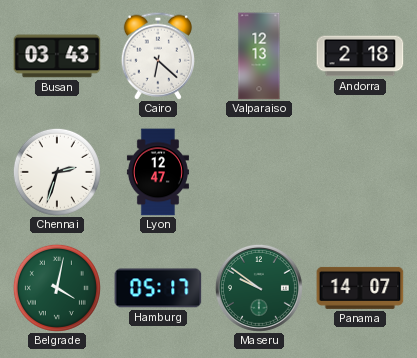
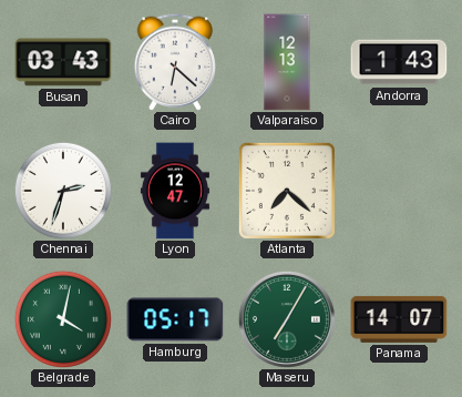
Andorra: 2:18 -> 1:43
Atlanta: none -> 7:22
Maseru: 9:51 -> 7:05
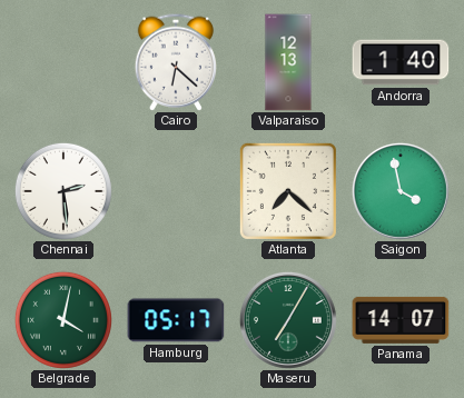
Busan: 03:43 -> none
Andorra: 1:43 -> 1:40
Chennai: 2:33 -> 2:29
Lyon: 12:47 -> none
Saigon: none -> 3:58
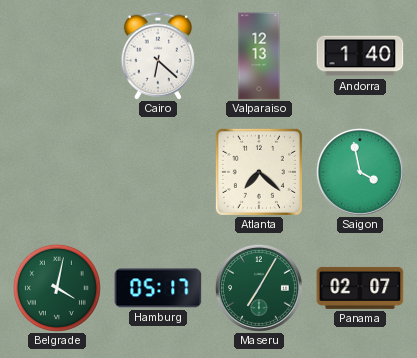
Chennai: 2:29 -> none
Panama: 14:07 -> 02:07
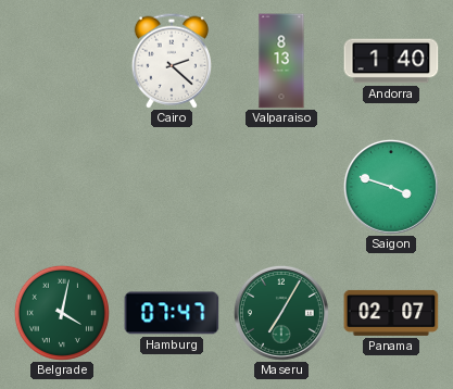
Cairo: 6:22 -> 2:22
Valparaiso: 12:13 -> 8:13
Atlanta: 7:22 -> none
Saigon: 3:58 -> 3:48
Hamburg: 05:17 -> 07:47
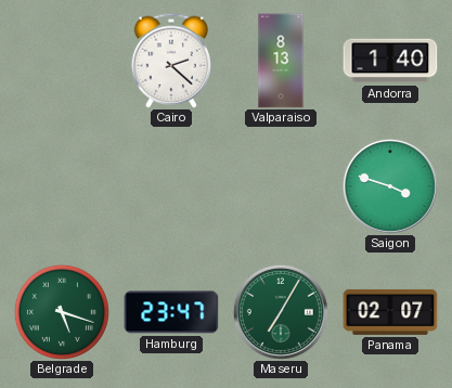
Belgrade: 4:02 -> 5:18
Hamburg: 07:47 -> 23:47
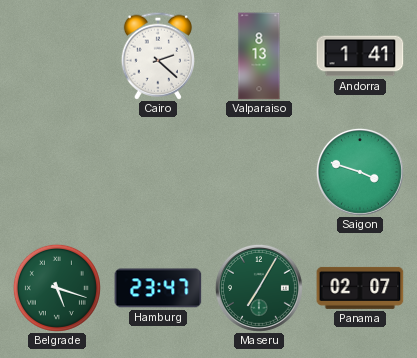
Andorra: 1:40 -> 1:41
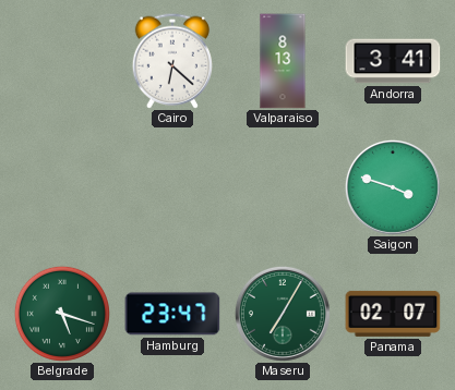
Cairo: 2:22 -> 6:22
Andorra: 1:41 -> 3:41
